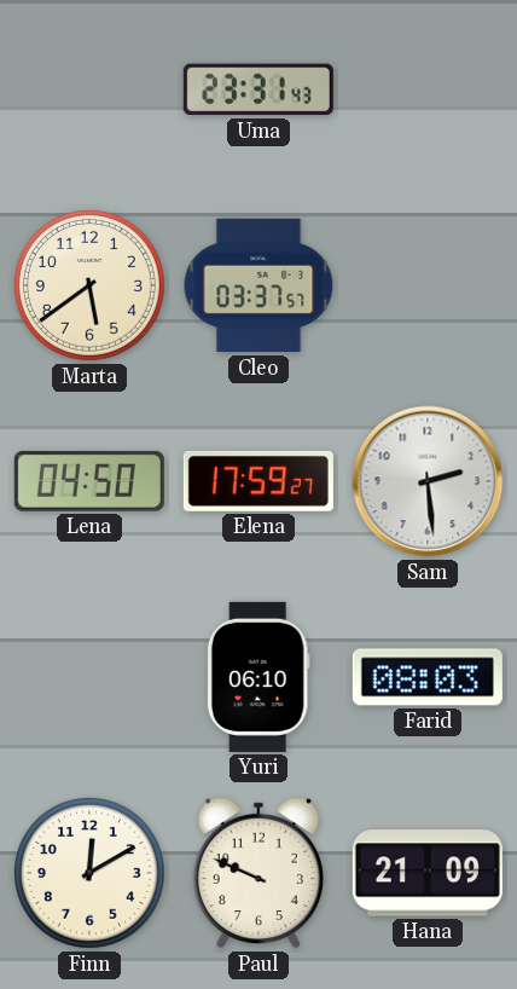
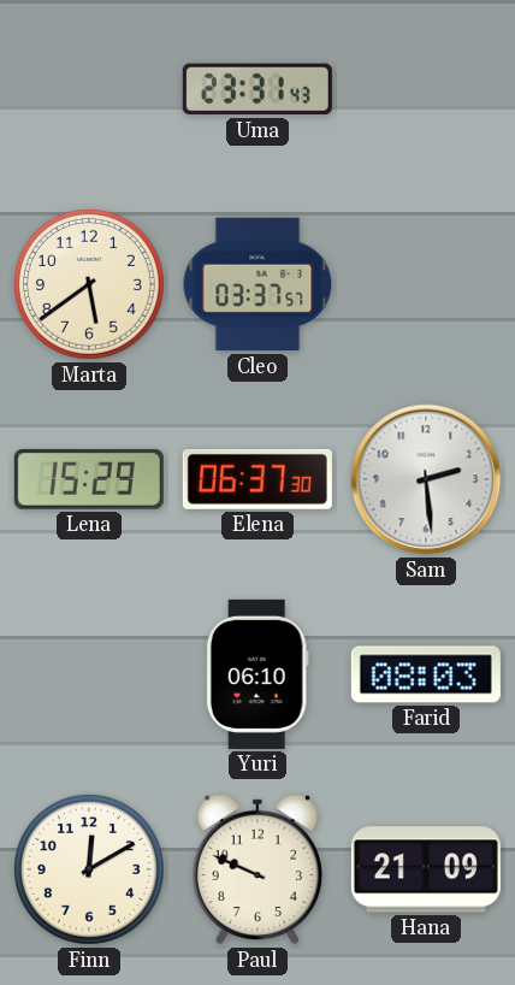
Lena: 04:50 -> 15:29
Elena: 17:59 -> 06:37
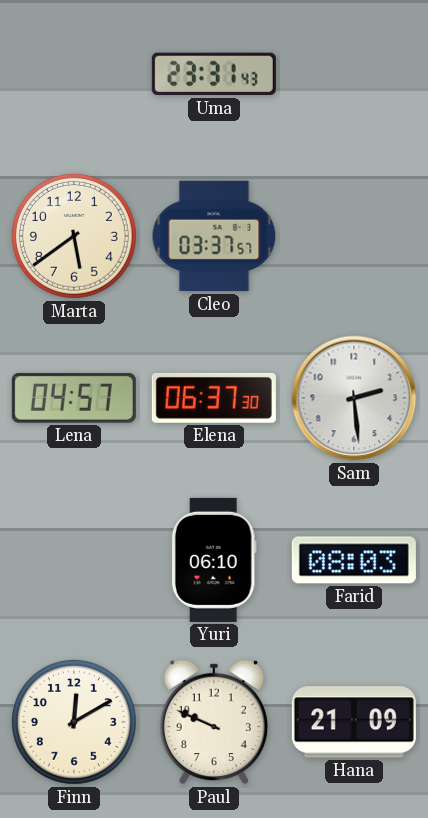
Lena: 15:29 -> 04:57
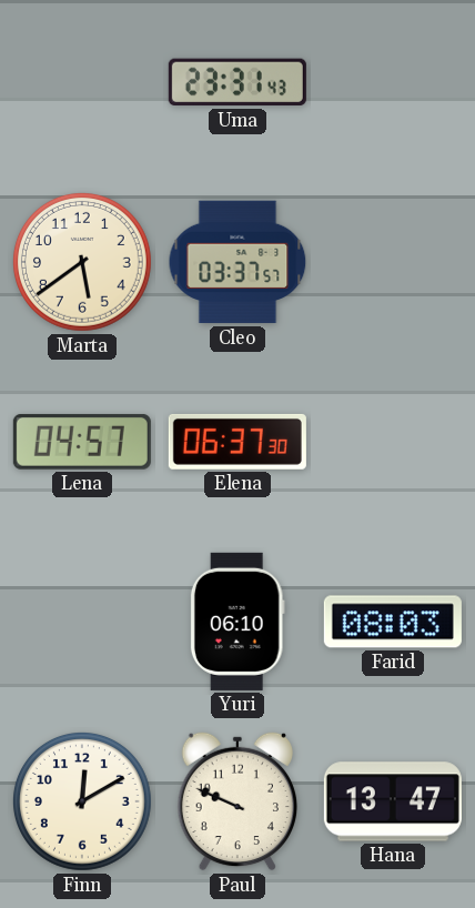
Sam: 2:29 -> none
Hana: 21:09 -> 13:47
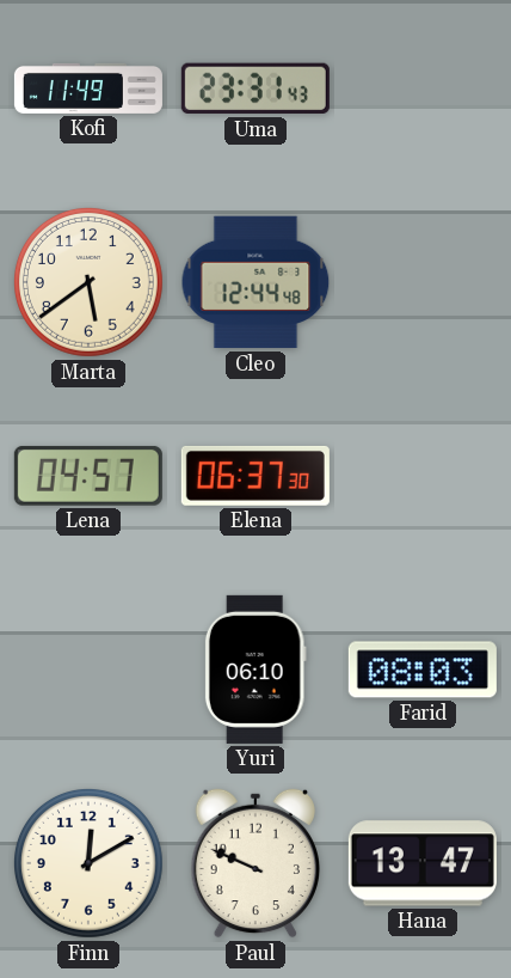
Kofi: none -> 11:49
Cleo: 03:37 -> 12:44
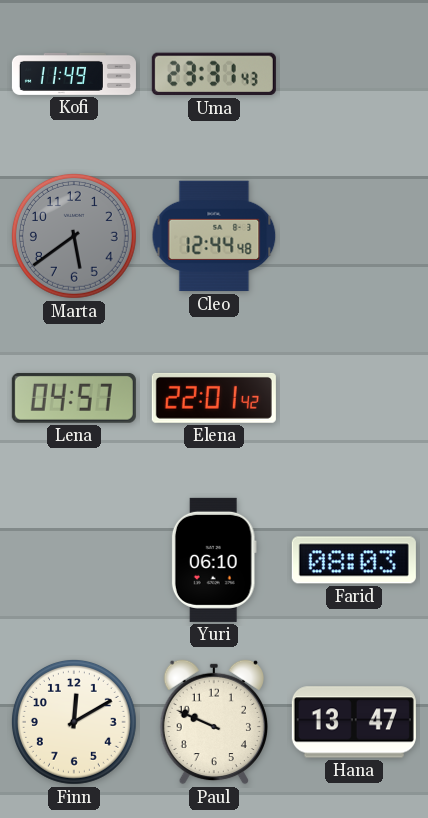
Marta dial: cream -> grey
Elena: 06:37 -> 22:01
